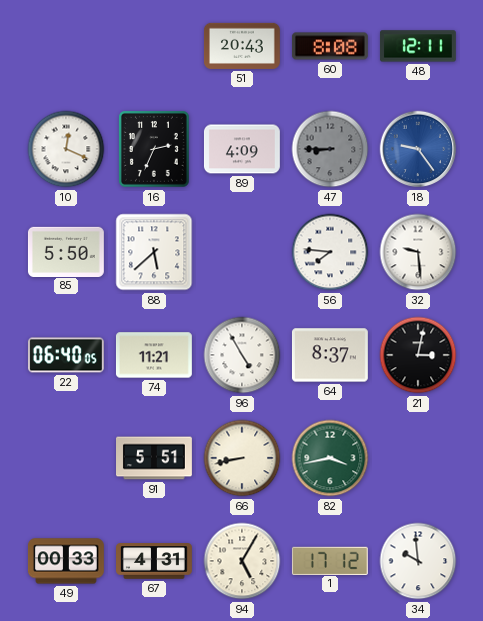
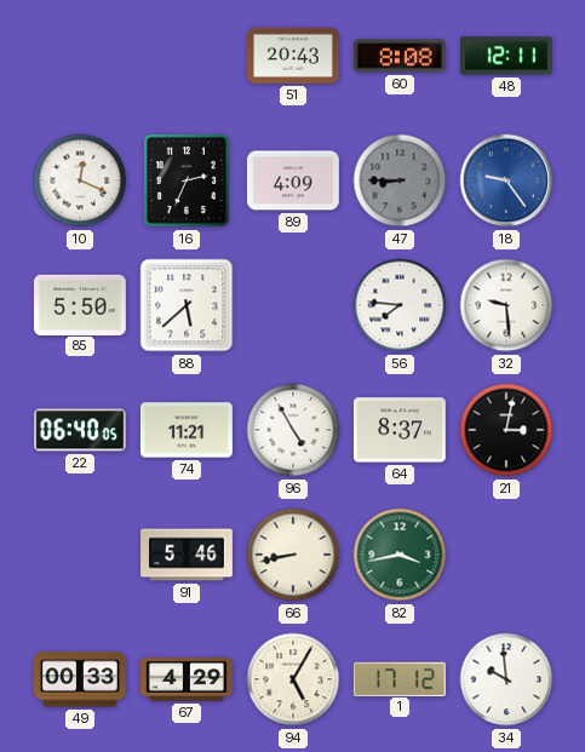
91: 5:51 -> 5:46
67: 4:31 -> 4:29
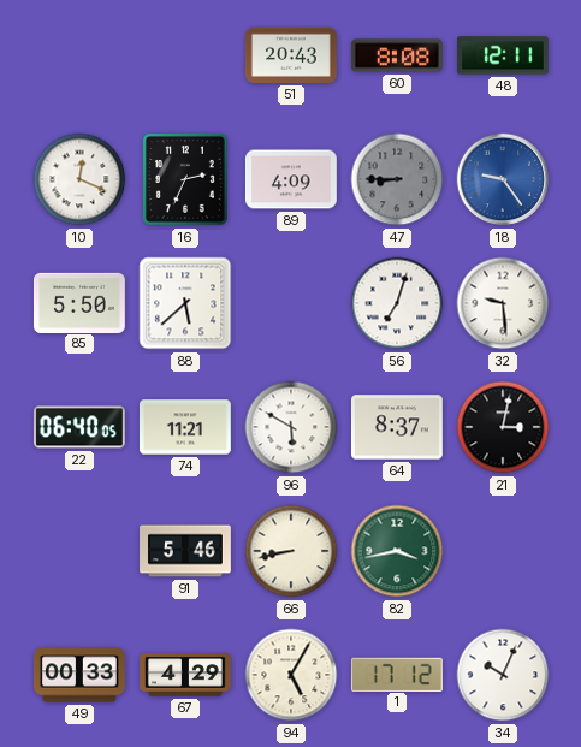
56: 7:46 -> 7:03
96: 4:55 -> 5:50
34: 9:59 -> 10:04
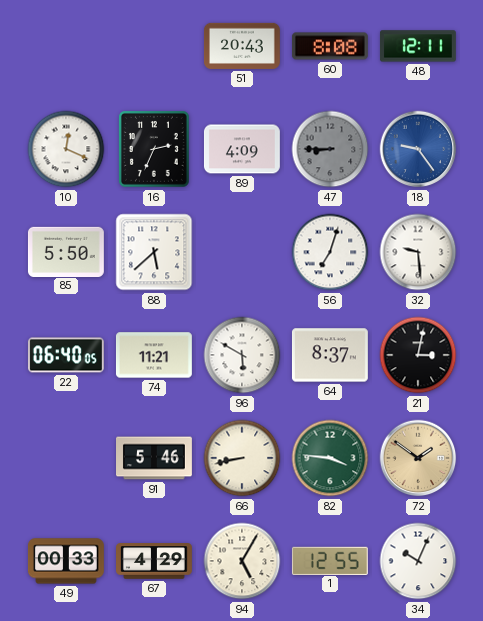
82: 3:43 -> 3:46
72: none -> 1:51
1: 17:12 -> 12:55
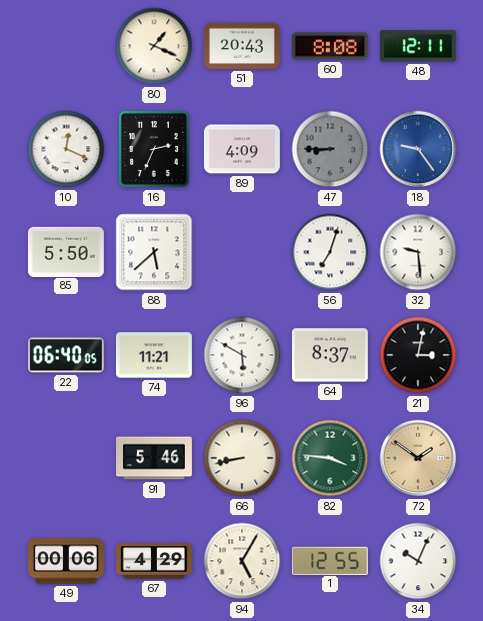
80: none -> 1:19
49: 00:33 -> 00:06
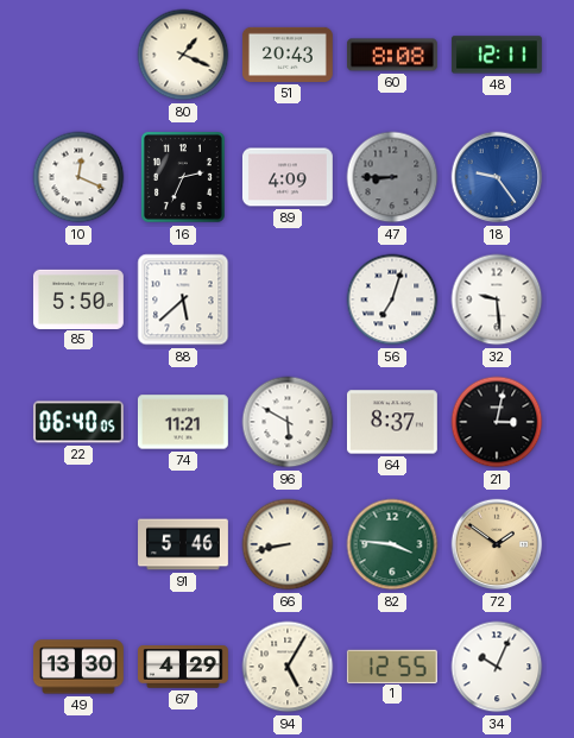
49: 00:06 -> 13:30
